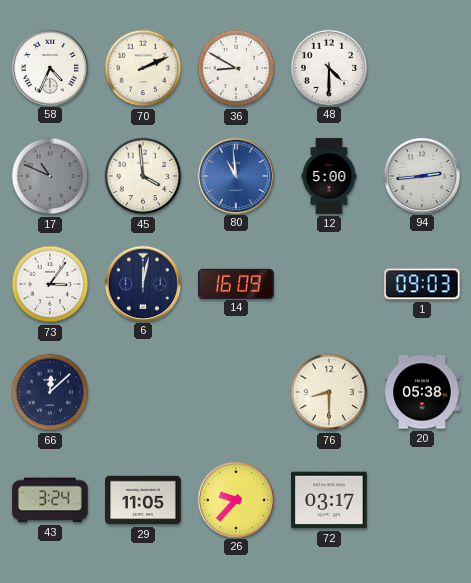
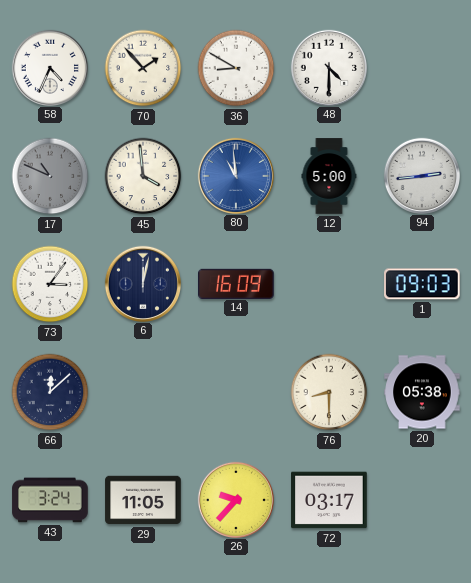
70: 2:11 -> 1:53
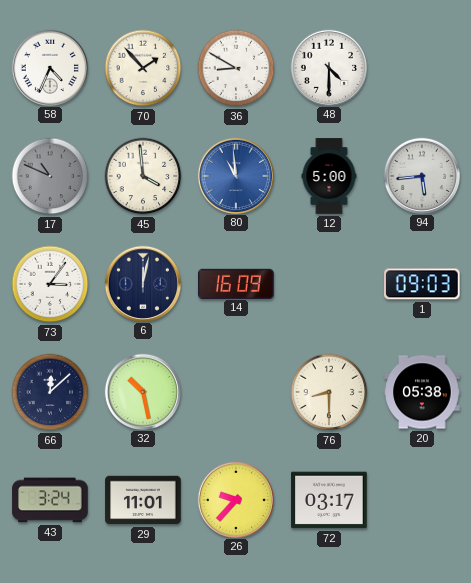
94: 2:44 -> 5:44
32: none -> 10:28
29: 11:05 -> 11:01
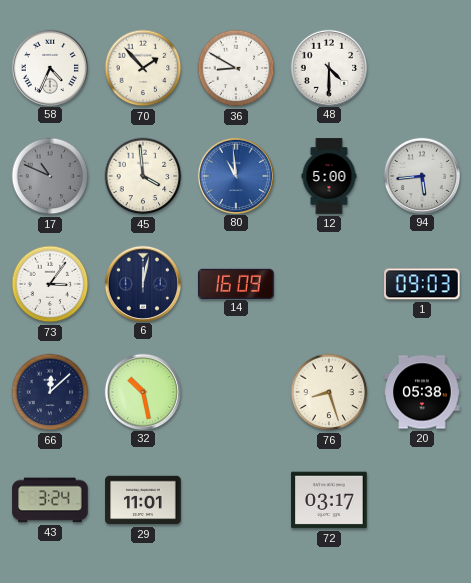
76: 8:30 -> 8:27
26: 9:37 -> none
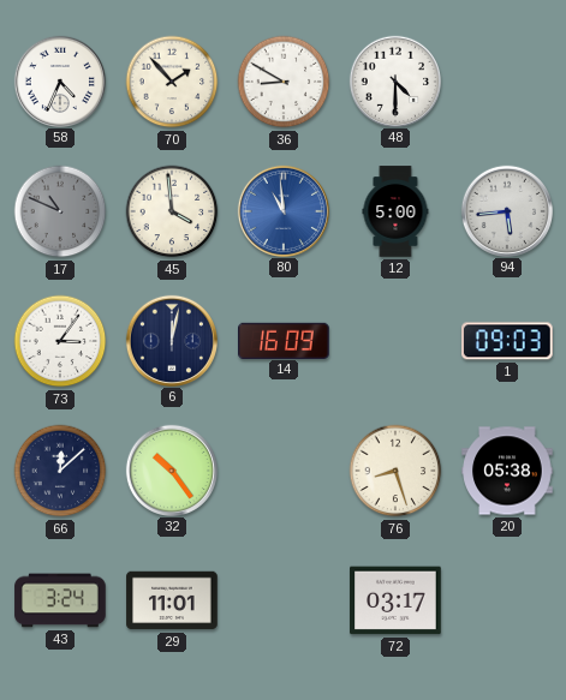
32: 10:28 -> 10:24
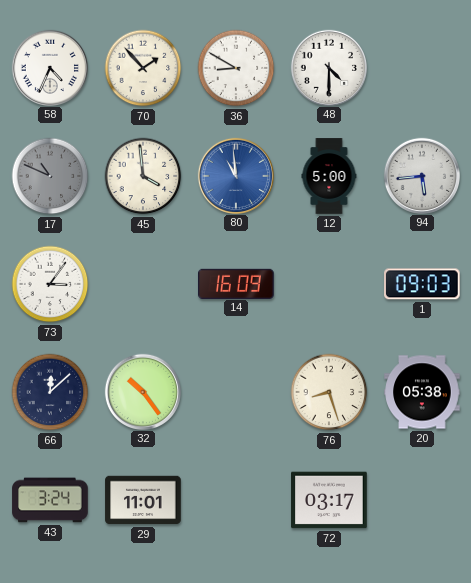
6: 12:02 -> none
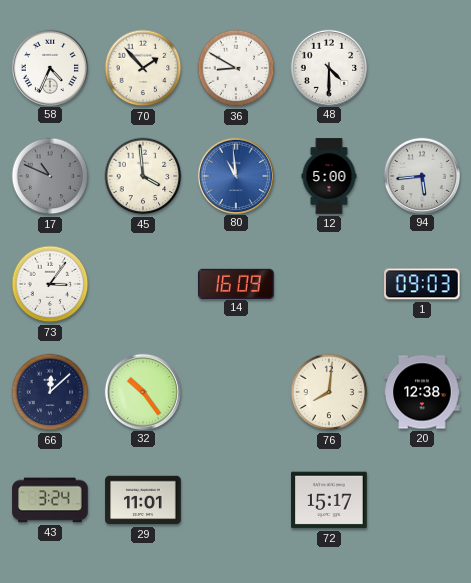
76: 8:27 -> 8:01
20: 05:38 -> 12:38
72: 03:17 -> 15:17
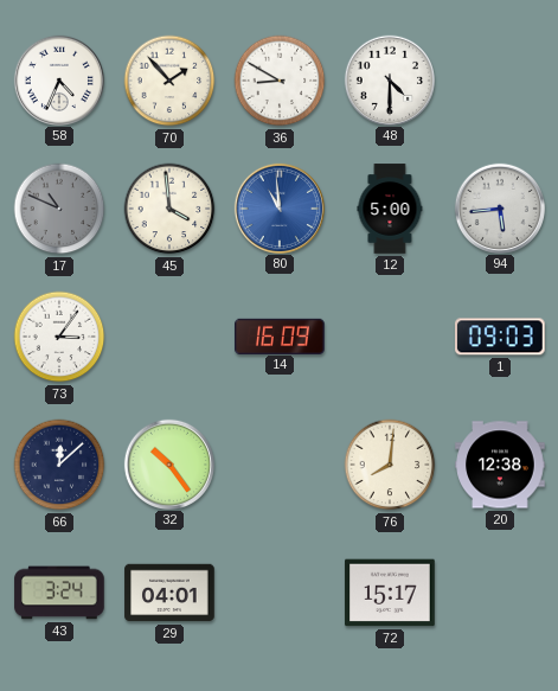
29: 11:01 -> 04:01
